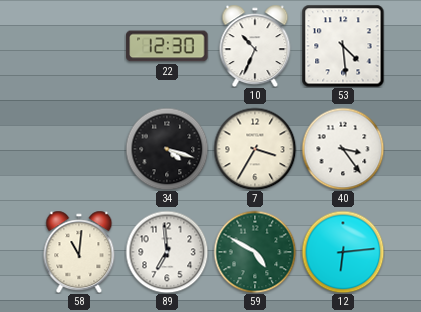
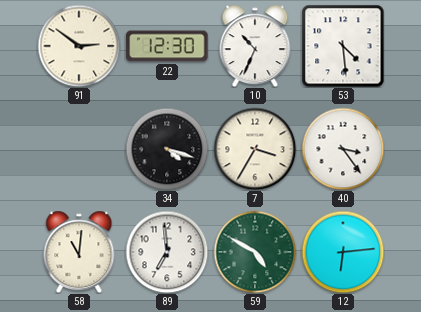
91: none -> 2:51
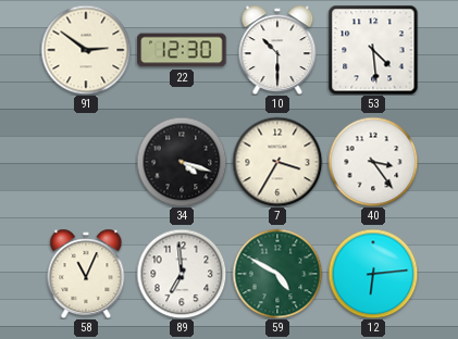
10: 10:34 -> 10:30
58: 11:01 -> 11:04
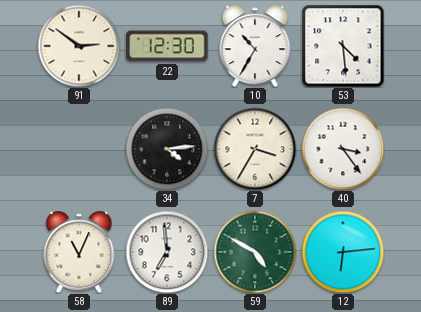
10: 10:30 -> 10:35
34: 4:18 -> 4:14
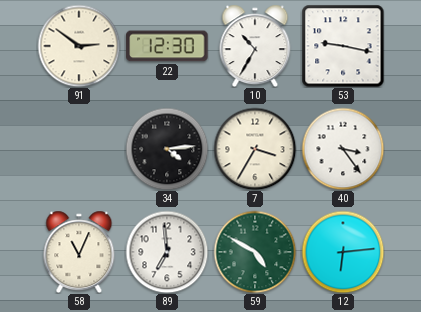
53: 4:29 -> 9:17
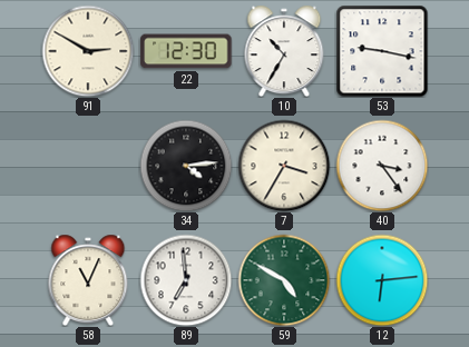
91: 2:51 -> 2:50
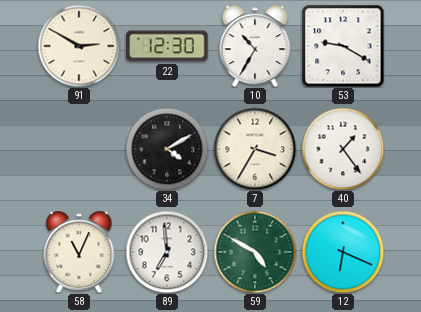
53: 9:17 -> 9:20
34: 4:14 -> 4:10
40: 3:24 -> 1:24
12: 6:14 -> 6:19
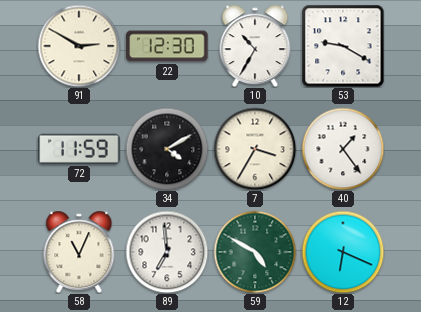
72: none -> 11:59
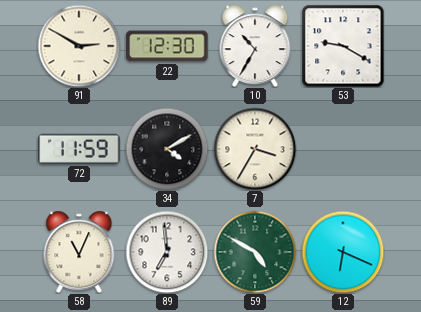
40: 1:24 -> none
